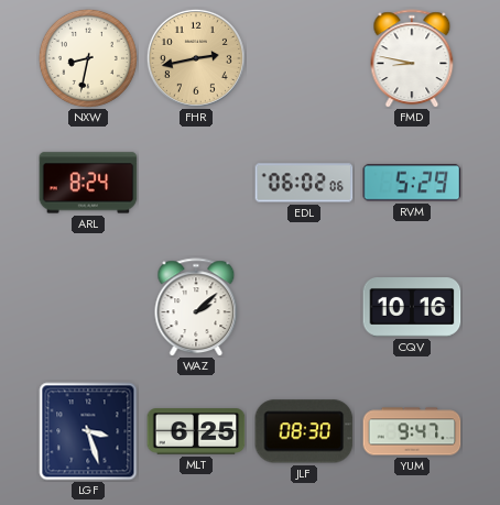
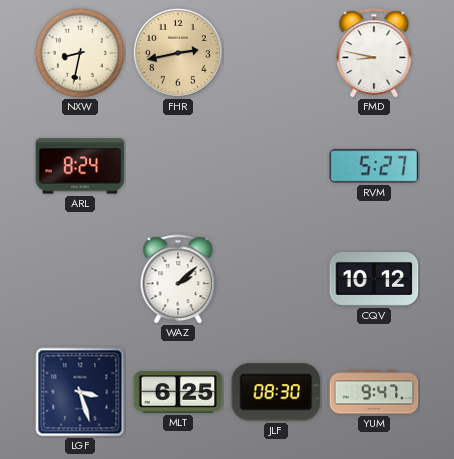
EDL: 06:02 -> none
RVM: 5:29 -> 5:27
CQV: 10:16 -> 10:12
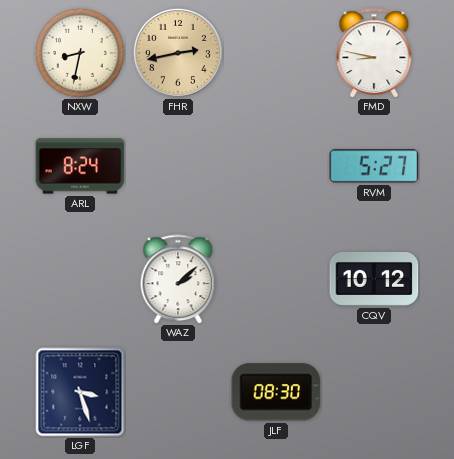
MLT: 6:25 -> none
YUM: 9:47 -> none
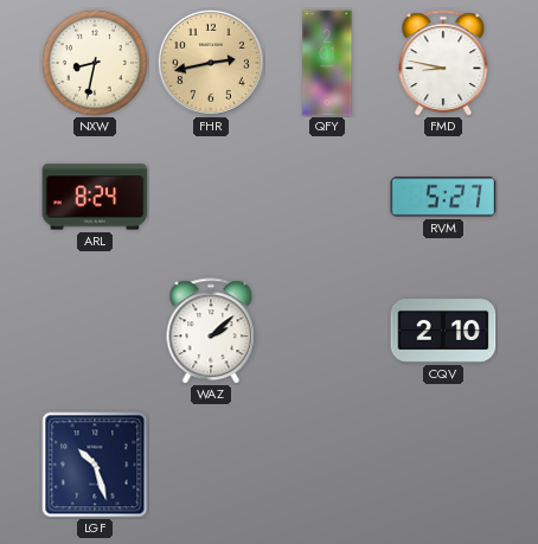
QFY: none -> 2:01
CQV: 10:12 -> 2:10
LGF: 3:27 -> 10:27
JLF: 08:30 -> none
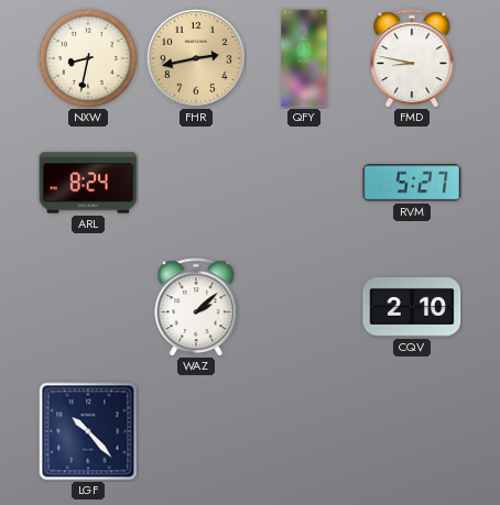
LGF: 10:27 -> 10:23
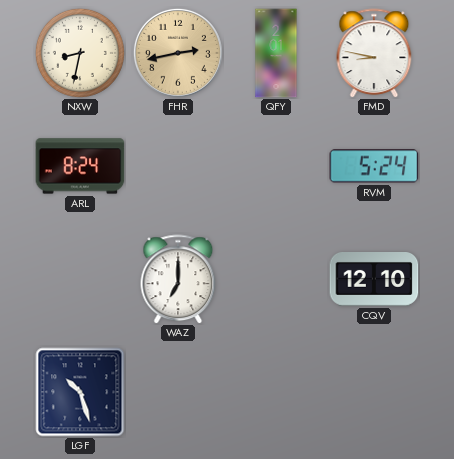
RVM: 5:27 -> 5:24
WAZ: 2:08 -> 7:00
CQV: 2:10 -> 12:10
LGF: 10:23 -> 10:27
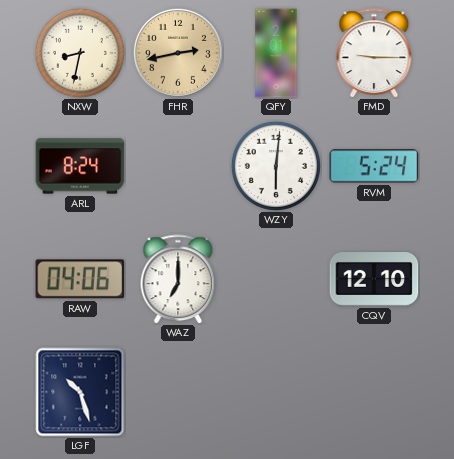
FMD: 8:47 -> 9:15
WZY: none -> 6:01
RAW: none -> 04:06
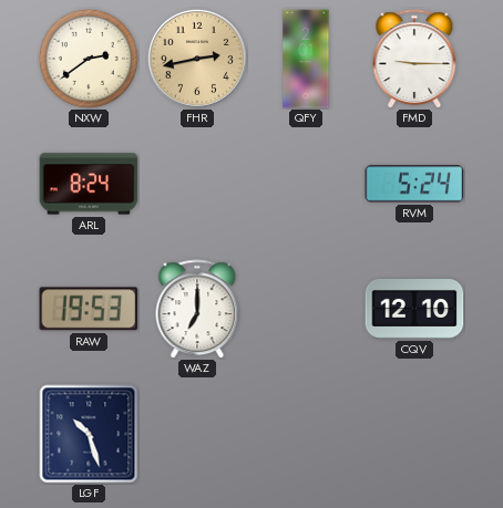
NXW: 8:32 -> 2:39
WZY: 6:01 -> none
RAW: 04:06 -> 19:53
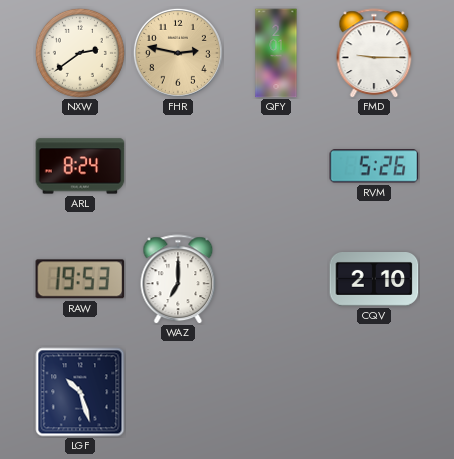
FHR: 2:43 -> 2:47
RVM: 5:24 -> 5:26
CQV: 12:10 -> 2:10
